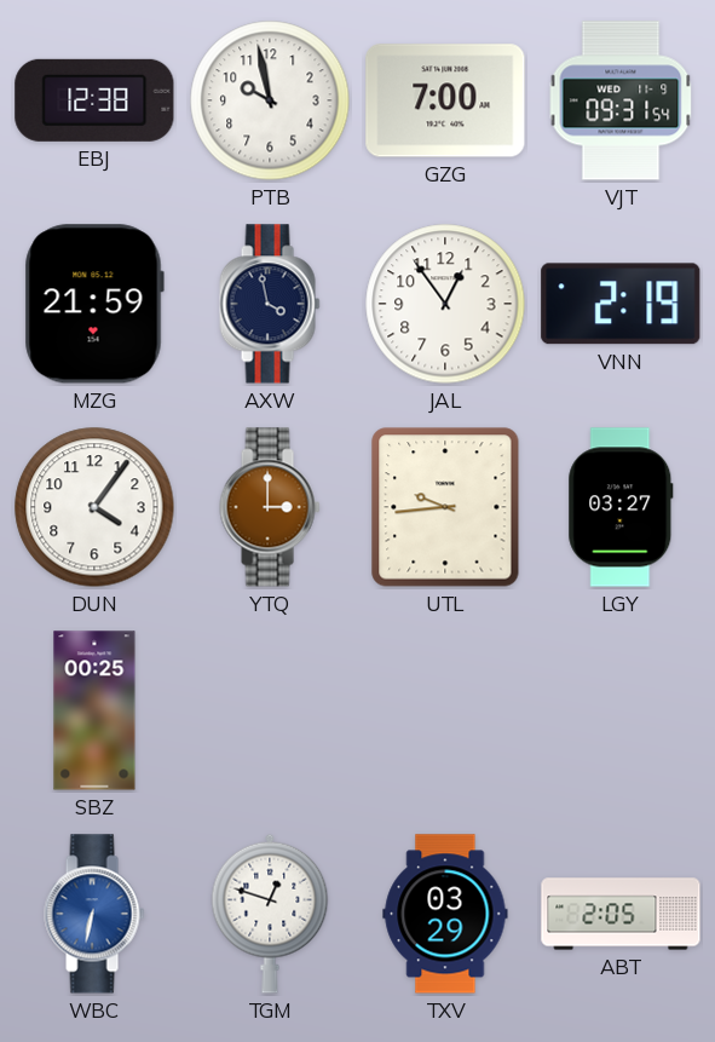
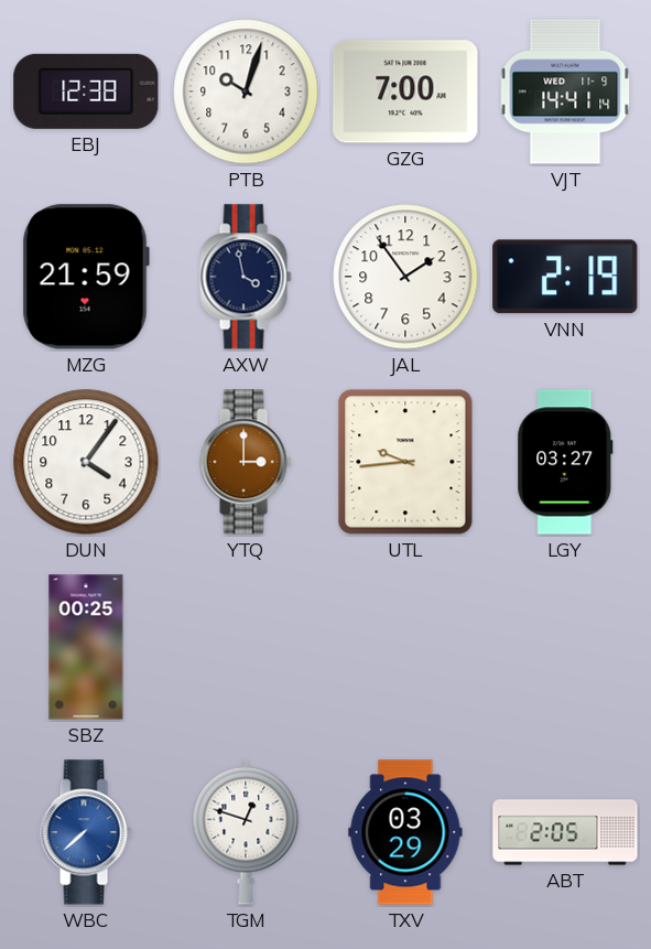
PTB: 9:58 -> 10:03
VJT: 09:31 -> 14:41
JAL: 12:54 -> 1:54
WBC: 6:32 -> 7:38
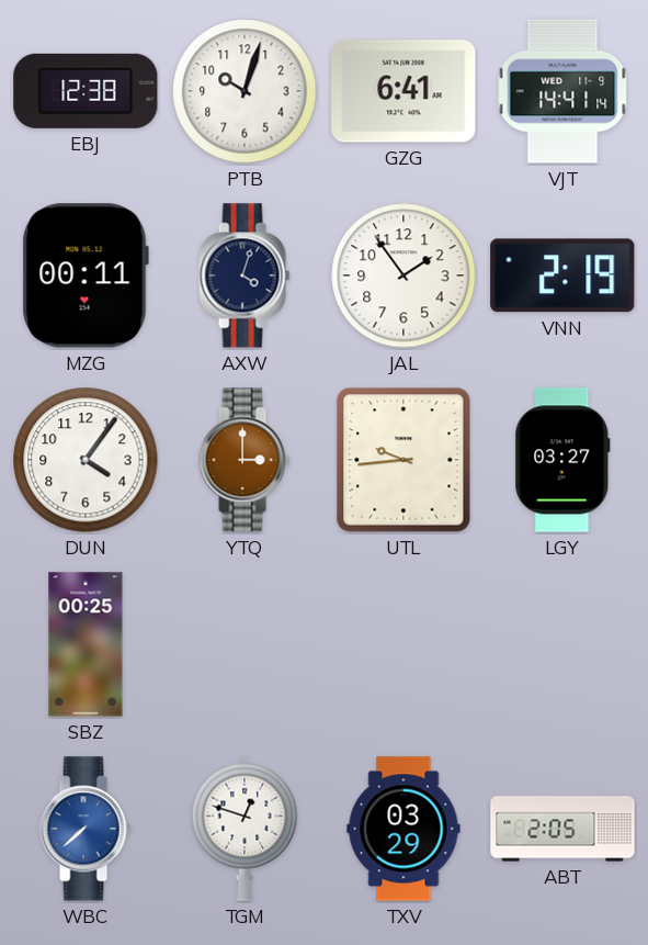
GZG: 7:00 -> 6:41
MZG: 21:59 -> 00:11
AXW: 3:58 -> 4:03
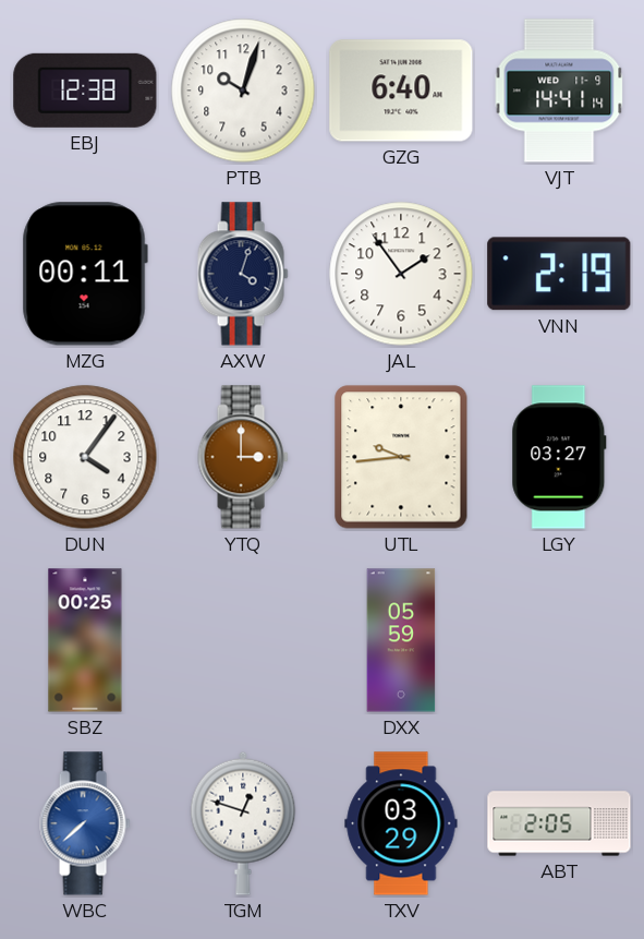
GZG: 6:41 -> 6:40
DXX: none -> 05:59
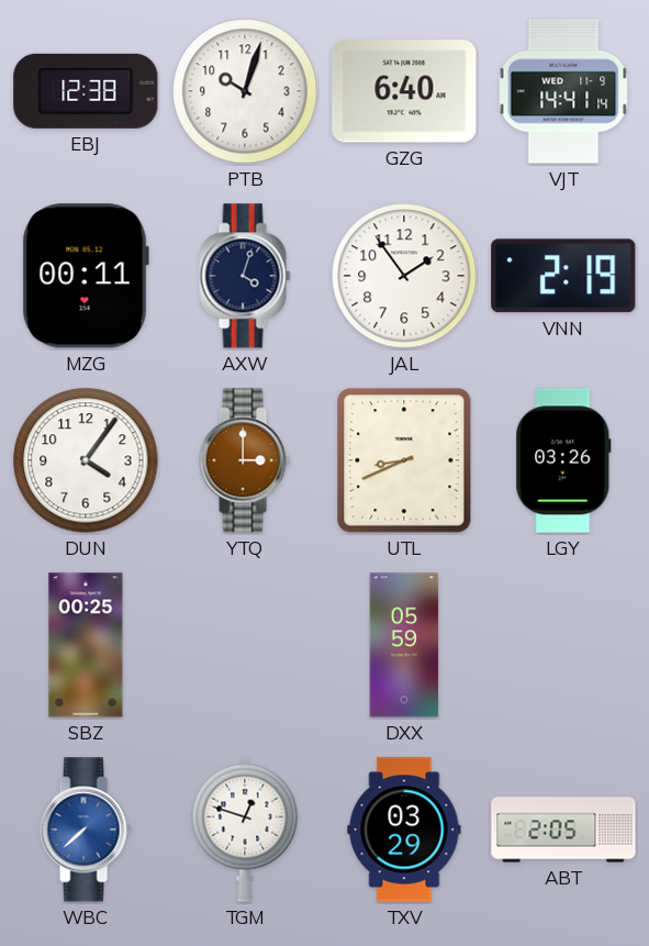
UTL: 9:44 -> 8:41
LGY: 03:27 -> 03:26
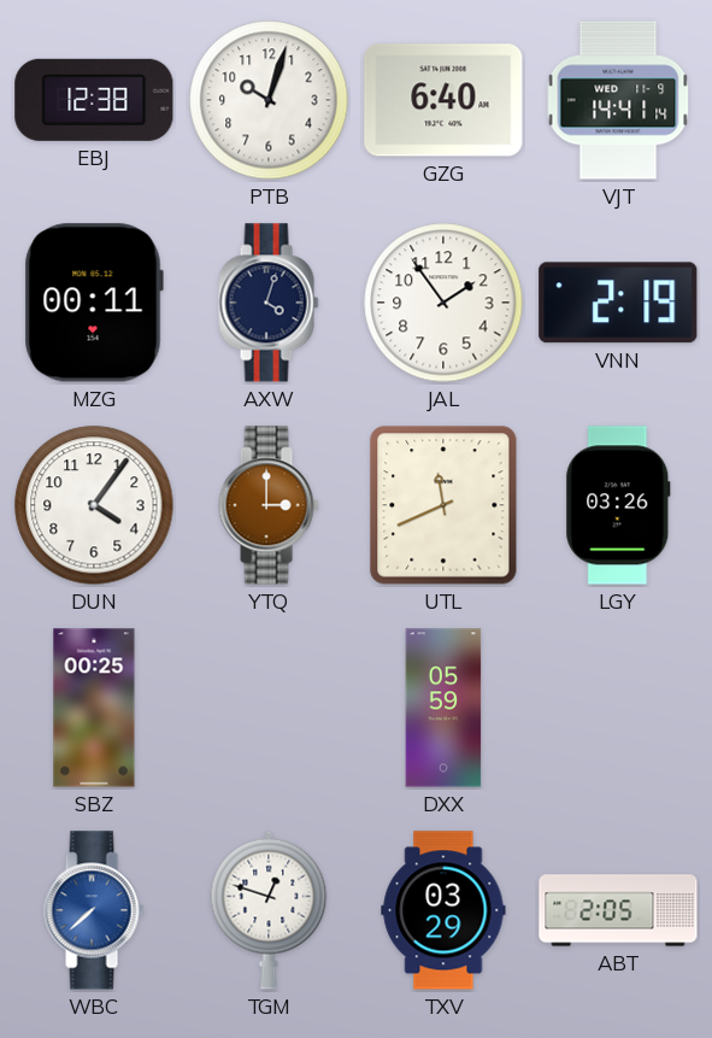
UTL: 8:41 -> 11:41
